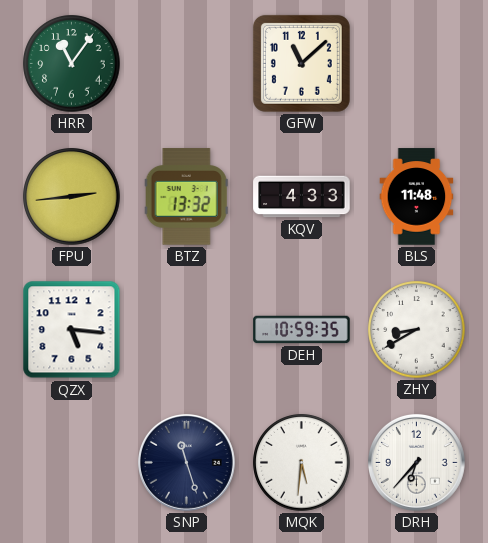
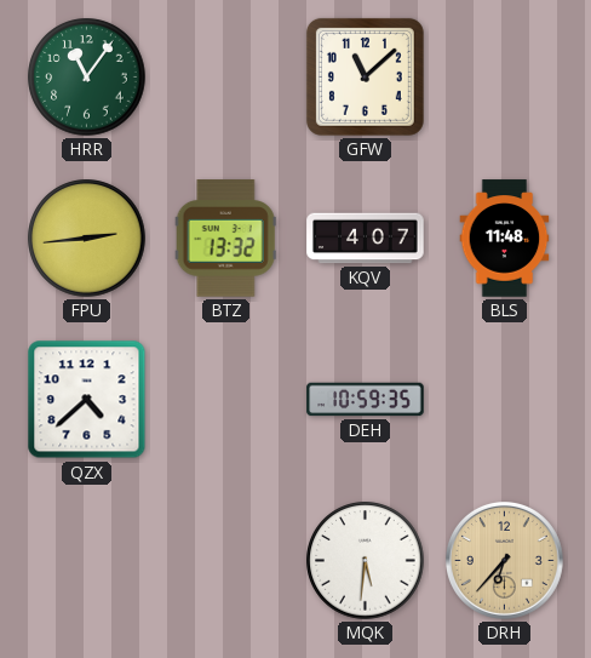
KQV: 4:33 -> 4:07
QZX: 5:16 -> 4:38
ZHY: 8:40 -> none
SNP: 11:27 -> none
DRH dial: white -> champagne
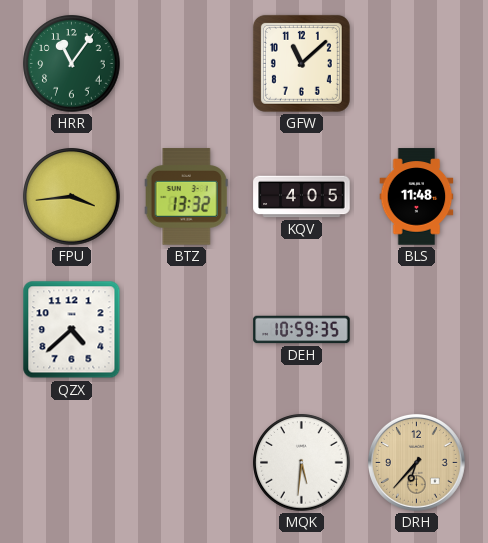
FPU: 2:44 -> 3:44
KQV: 4:07 -> 4:05
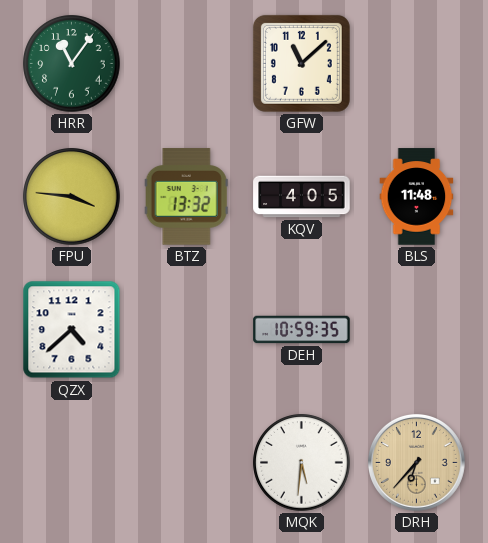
FPU: 3:44 -> 3:46
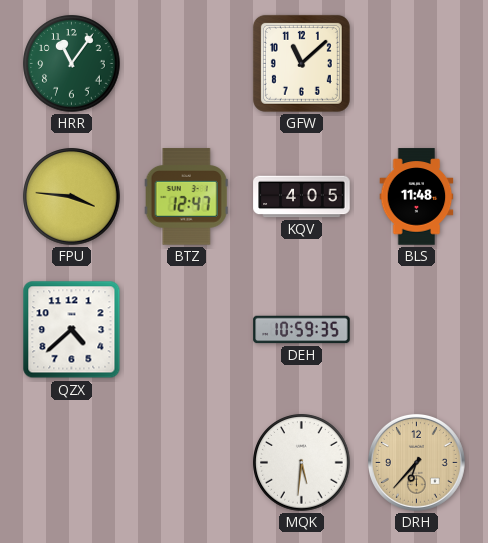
BTZ: 13:32 -> 12:47
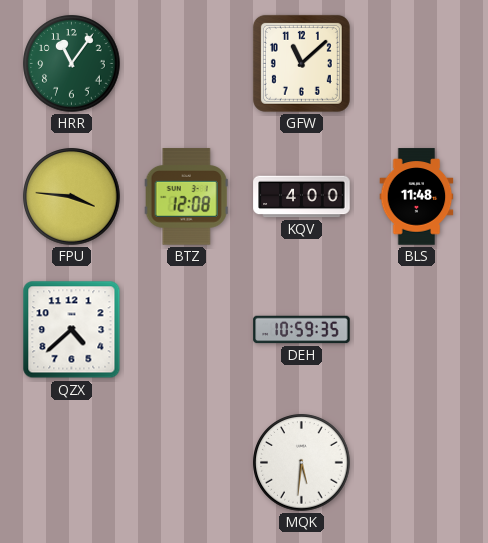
BTZ: 12:47 -> 12:08
KQV: 4:05 -> 4:00
DRH: 6:37 -> none
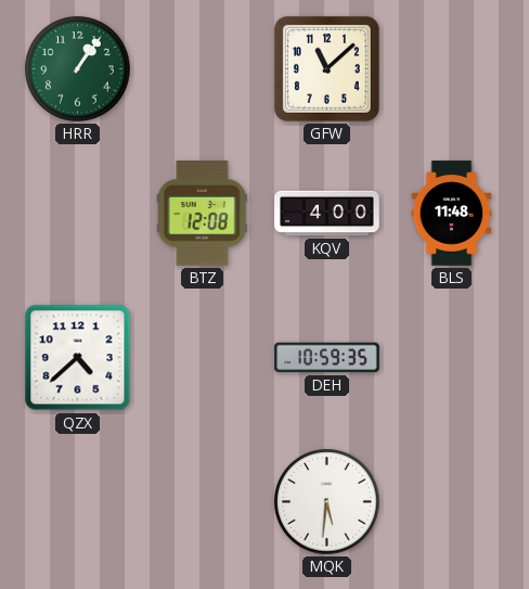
HRR: 11:06 -> 1:06
FPU: 3:46 -> none
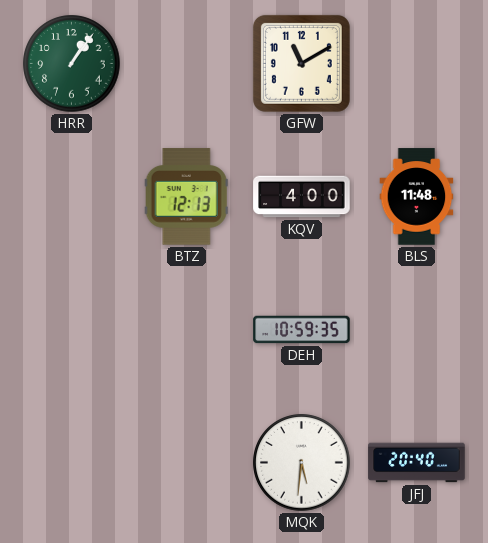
GFW: 11:08 -> 11:10
BTZ: 12:08 -> 12:13
QZX: 4:38 -> none
JFJ: none -> 20:40
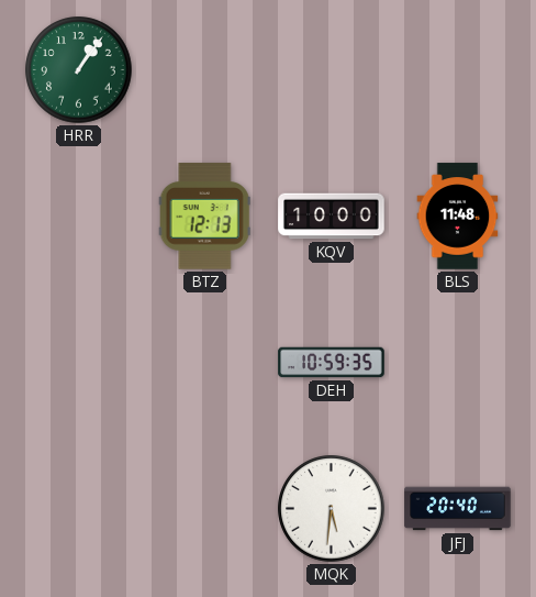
GFW: 11:10 -> none
KQV: 4:00 -> 10:00
